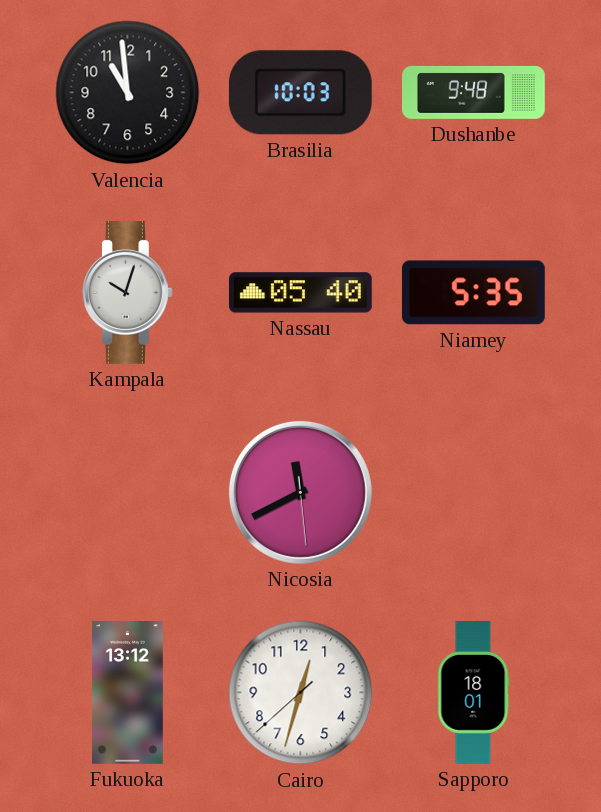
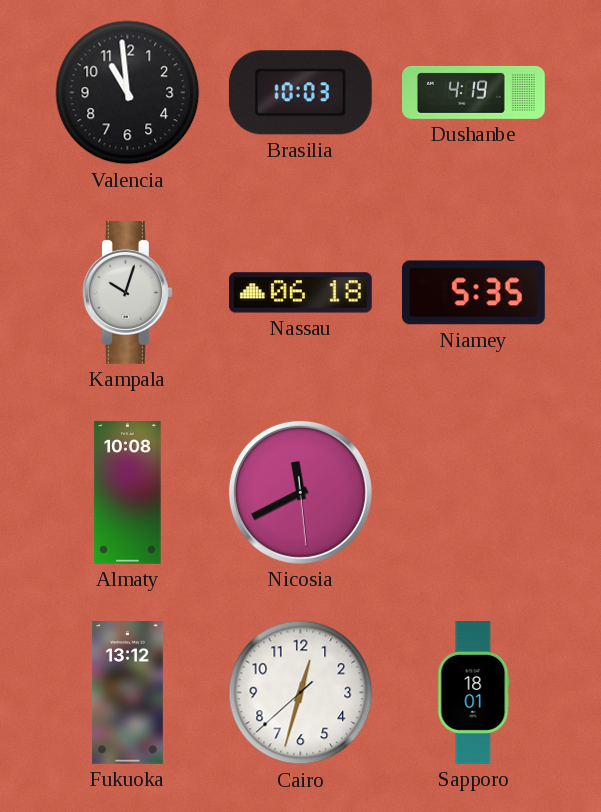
Dushanbe: 9:48 -> 4:19
Nassau: 05:40 -> 06:18
Almaty: none -> 10:08
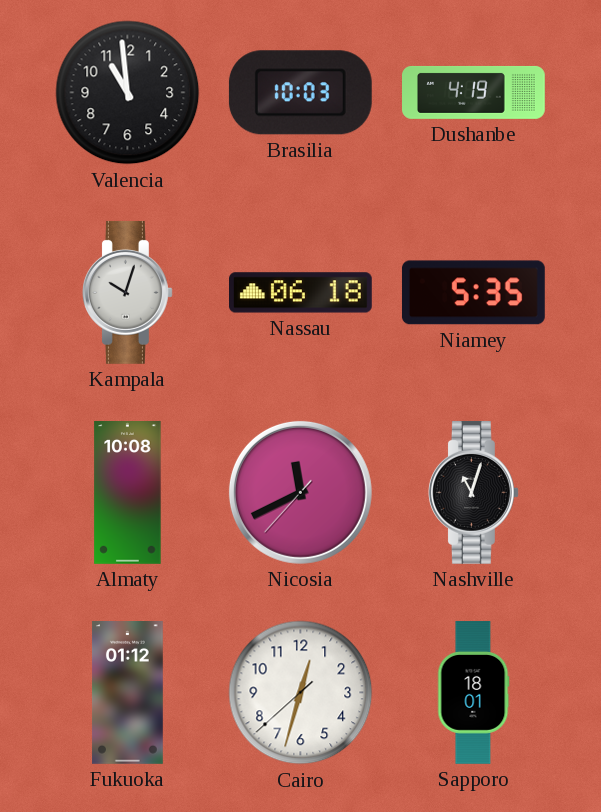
Nicosia: 11:40:29 -> 11:40:37
Nashville: none -> 11:03
Fukuoka: 13:12 -> 01:12
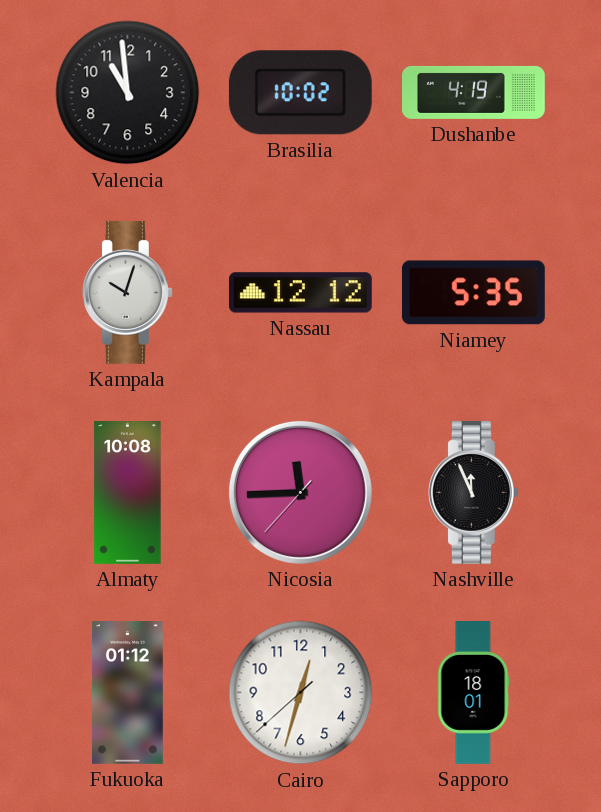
Brasilia: 10:03 -> 10:02
Nassau: 06:18 -> 12:12
Nicosia: 11:40 -> 11:44
Nashville: 11:03 -> 11:56
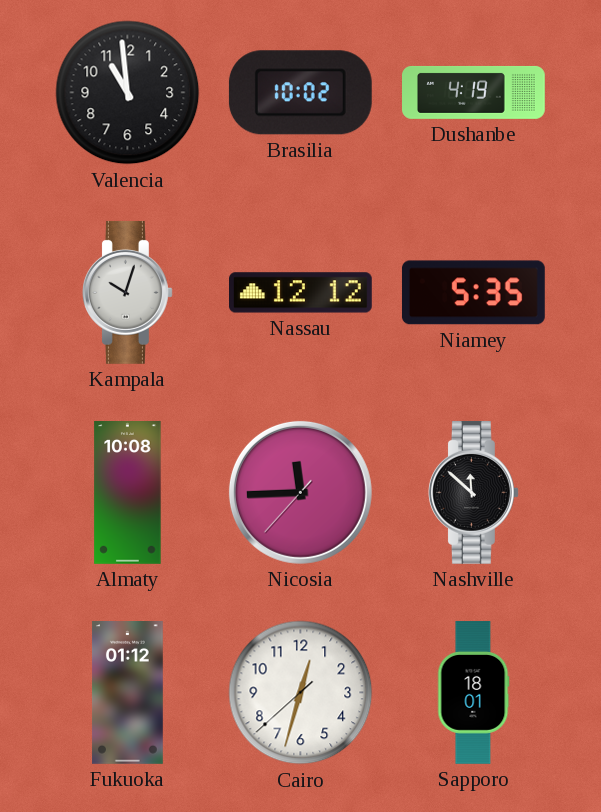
Nashville: 11:56 -> 11:52
